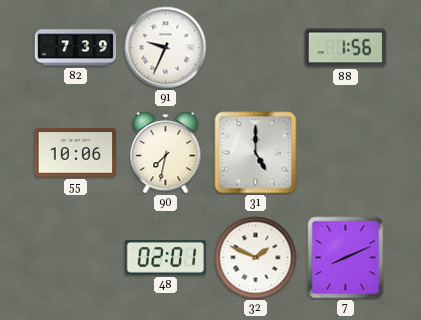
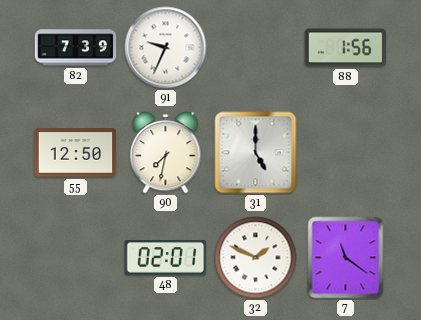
55: 10:06 -> 12:50
7: 8:11 -> 11:21
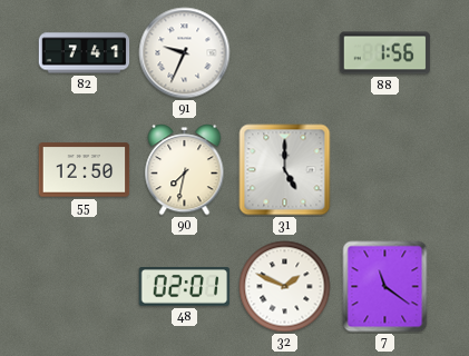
82: 7:39 -> 7:41
